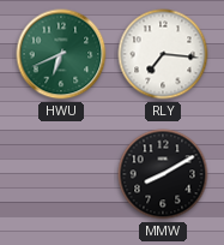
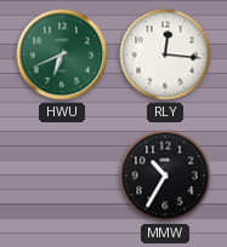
RLY: 7:16 -> 12:16
MMW: 8:10 -> 10:35
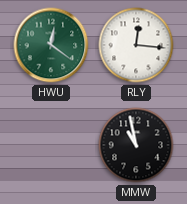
HWU: 6:41 -> 12:21
MMW: 10:35 -> 10:58
